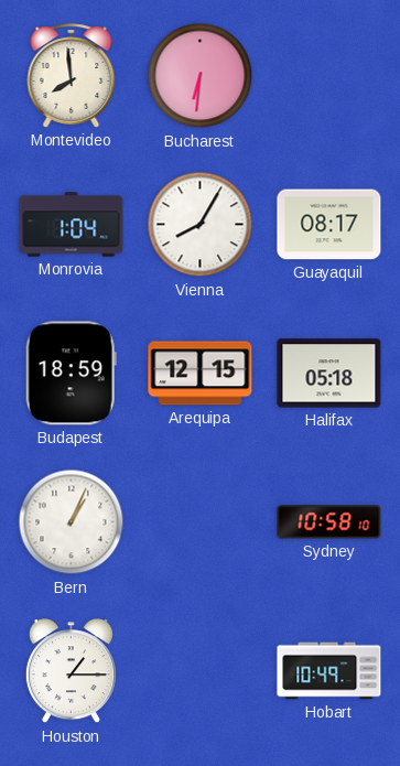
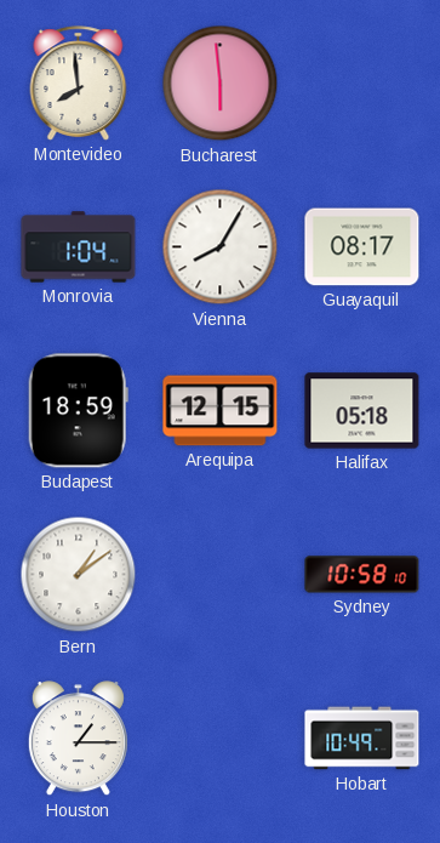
Bucharest: 6:31 -> 5:59
Bern: 1:04 -> 1:09
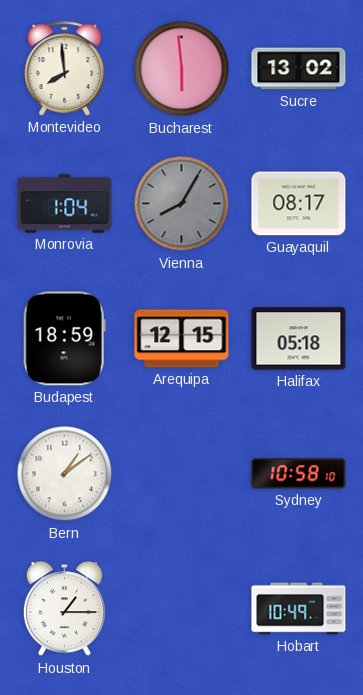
Sucre: none -> 13:02
Vienna dial: white -> grey
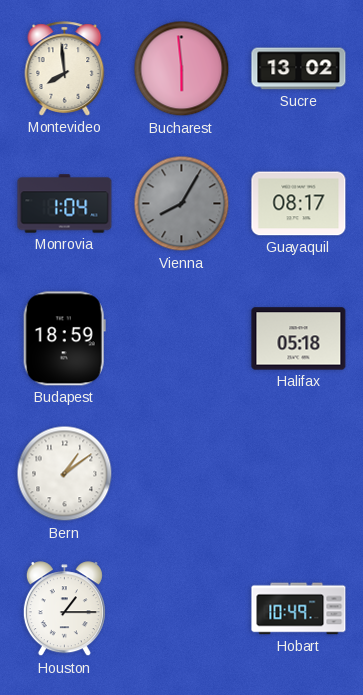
Arequipa: 12:15 -> none
Sydney: 10:58 -> none
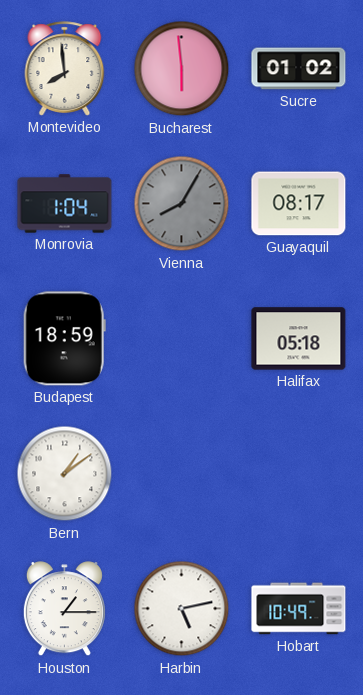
Sucre: 13:02 -> 01:02
Harbin: none -> 5:13
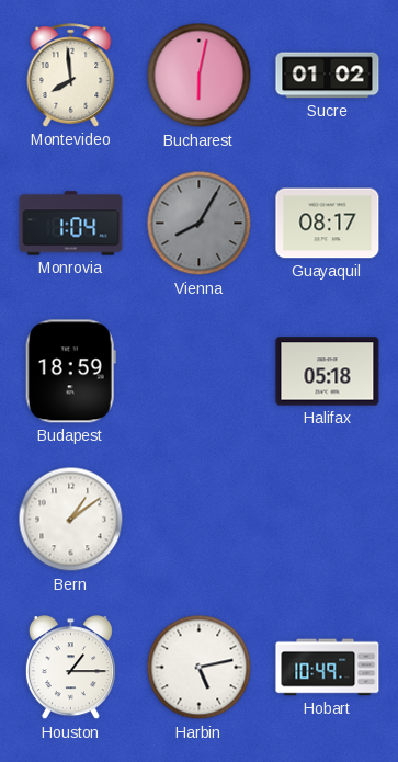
Bucharest: 5:59 -> 6:02
